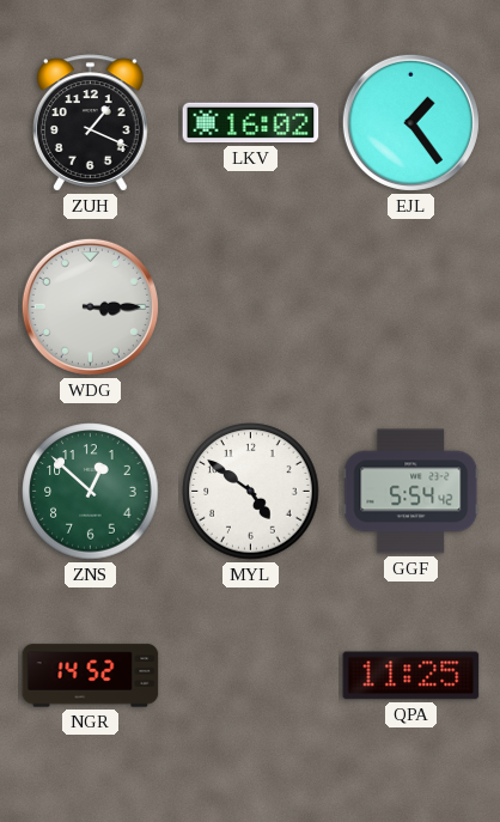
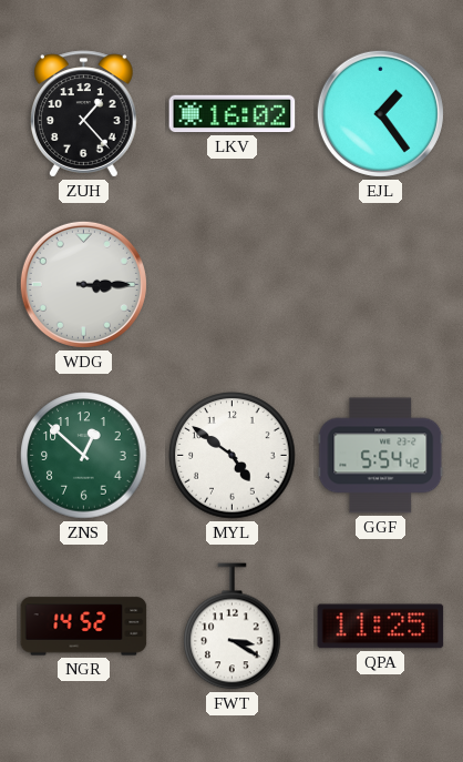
ZUH: 1:19 -> 1:23
FWT: none -> 3:20
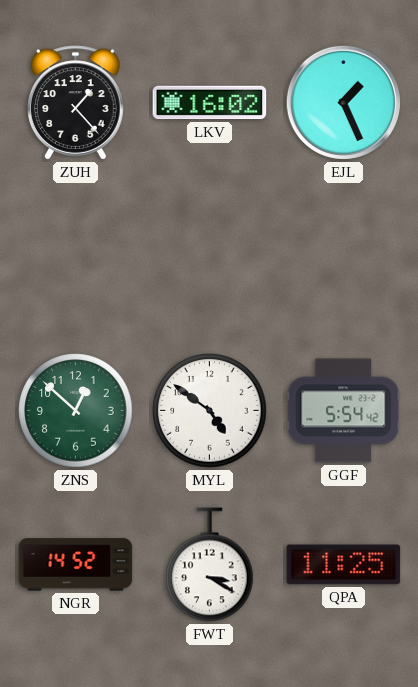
EJL: 1:24 -> 1:26
WDG: 3:15 -> none
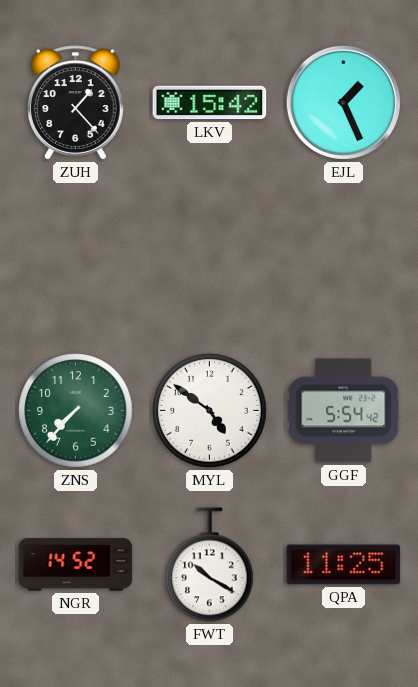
LKV: 16:02 -> 15:42
ZNS: 12:52 -> 7:37
FWT: 3:20 -> 10:20
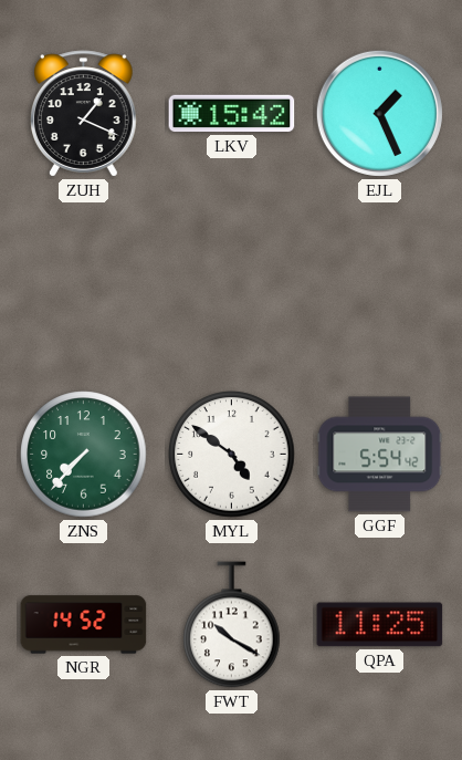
ZUH: 1:23 -> 1:19
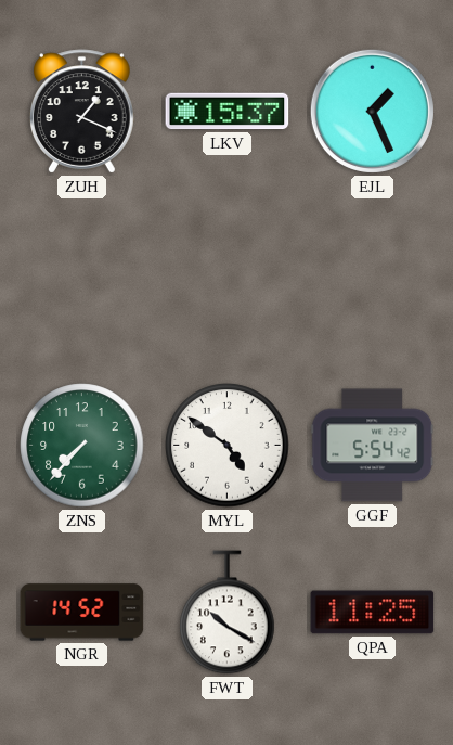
LKV: 15:42 -> 15:37
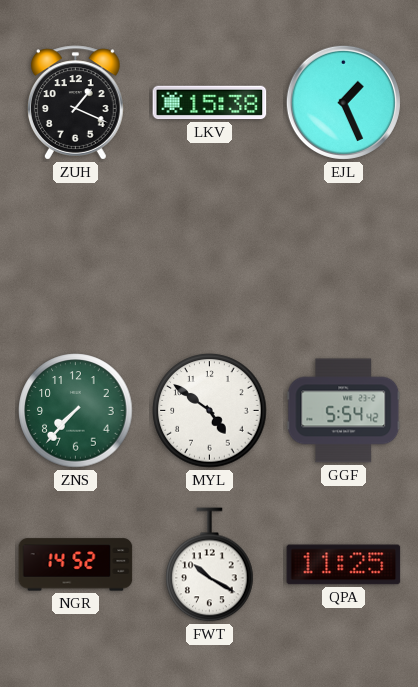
LKV: 15:37 -> 15:38
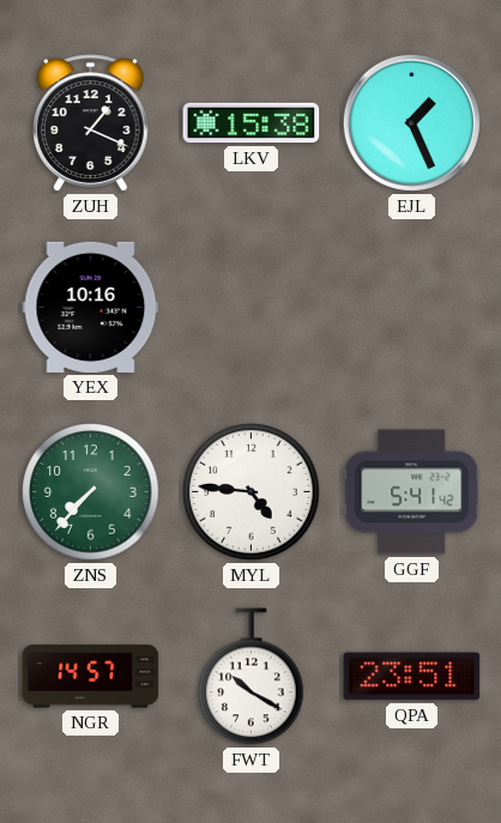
YEX: none -> 10:16
MYL: 4:51 -> 4:46
GGF: 5:54 -> 5:41
NGR: 14:52 -> 14:57
QPA: 11:25 -> 23:51
